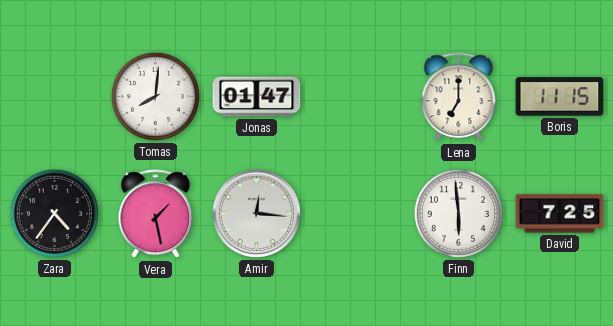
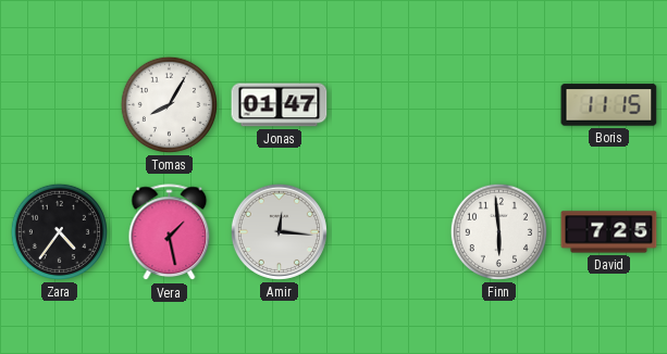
Tomas: 8:01 -> 8:05
Lena: 7:00 -> none
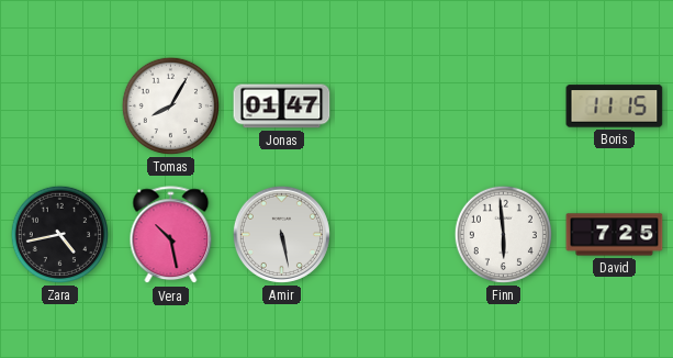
Zara: 4:36 -> 4:43
Vera: 1:28 -> 10:28
Amir: 12:16 -> 5:28
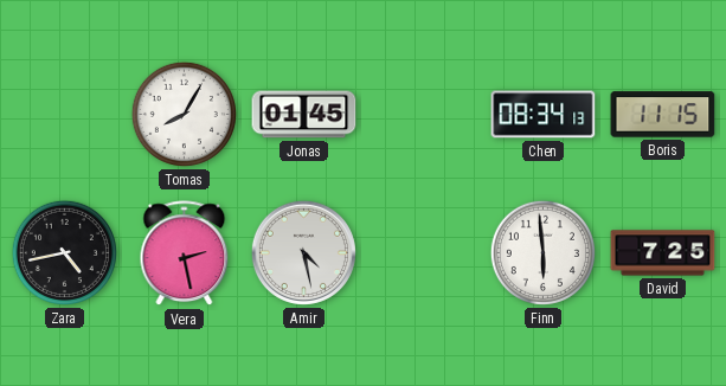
Jonas: 01:47 -> 01:45
Chen: none -> 08:34
Vera: 10:28 -> 2:28
Amir: 5:28 -> 4:28
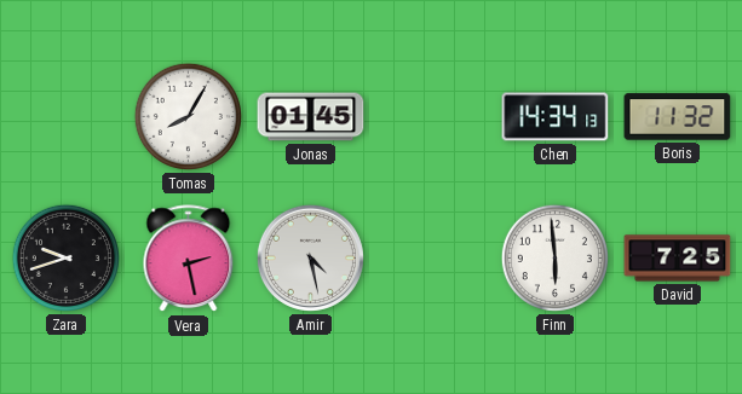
Chen: 08:34 -> 14:34
Boris: 11:15 -> 11:32
Zara: 4:43 -> 9:42
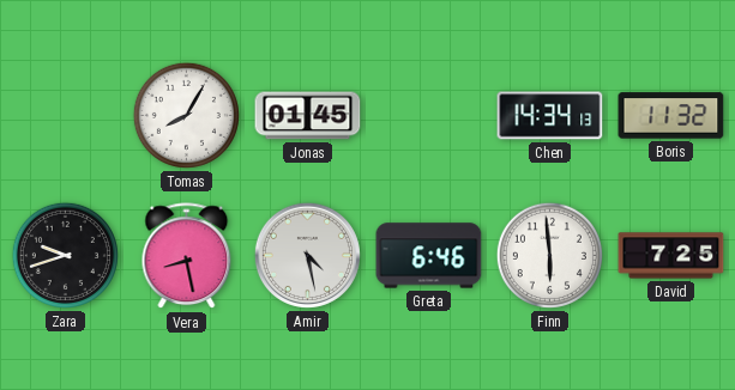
Vera: 2:28 -> 8:28
Greta: none -> 6:46
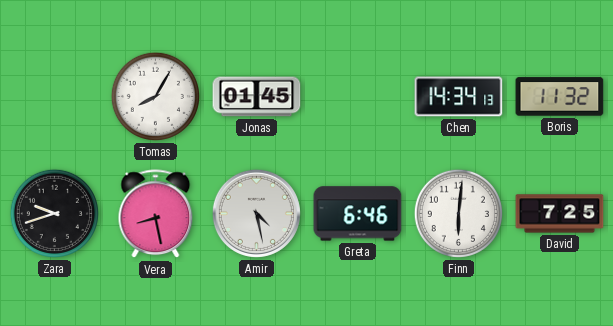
Finn: 5:59 -> 6:01
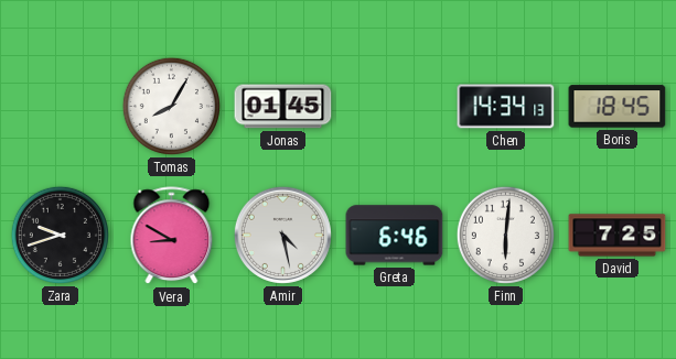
Boris: 11:32 -> 18:45
Vera: 8:28 -> 8:50
